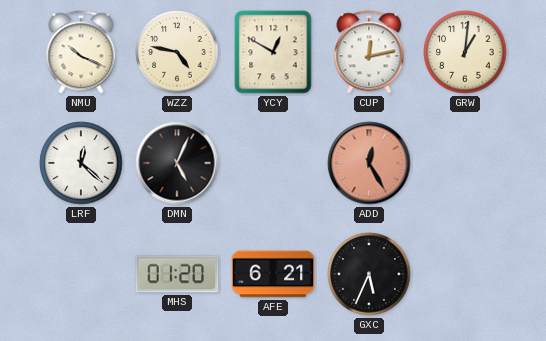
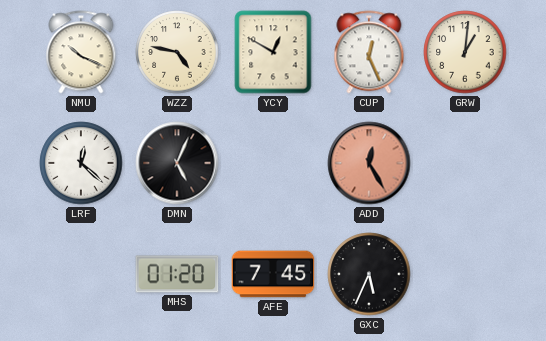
CUP: 12:13 -> 12:26
AFE: 6:21 -> 7:45
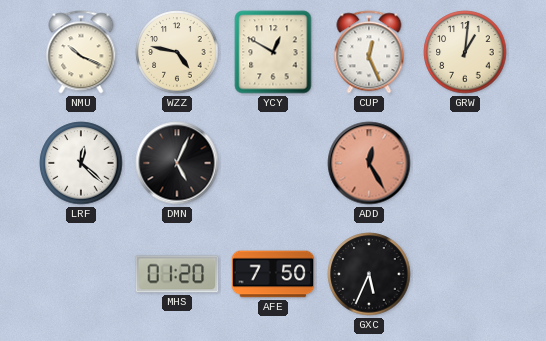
AFE: 7:45 -> 7:50
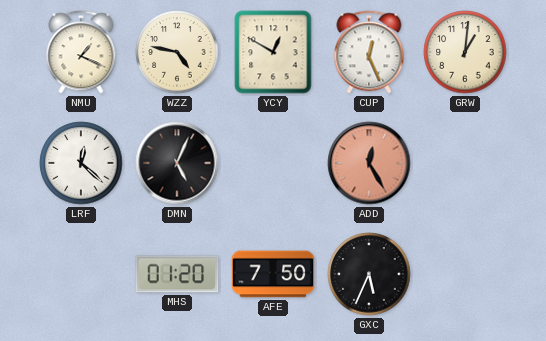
NMU: 10:19 -> 1:19
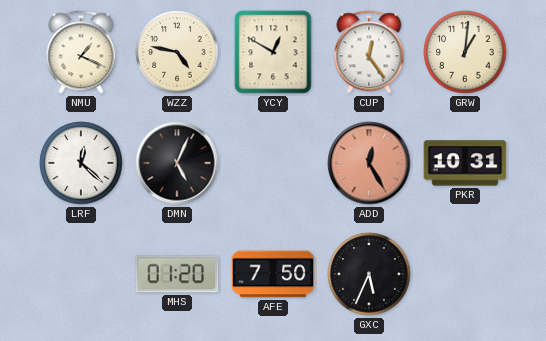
CUP: 12:26 -> 12:24
PKR: none -> 10:31
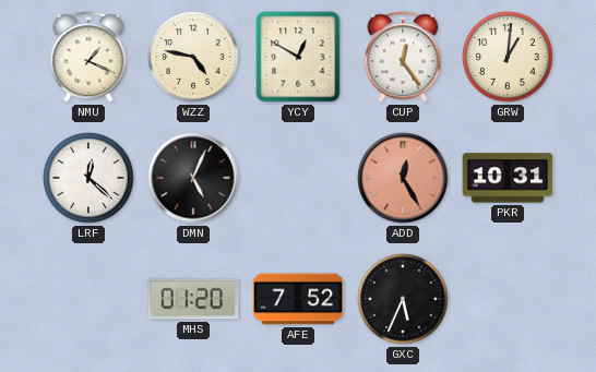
AFE: 7:50 -> 7:52
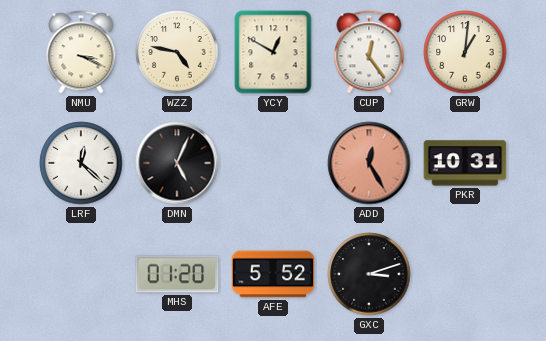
NMU: 1:19 -> 3:19
AFE: 7:52 -> 5:52
GXC: 5:34 -> 3:12
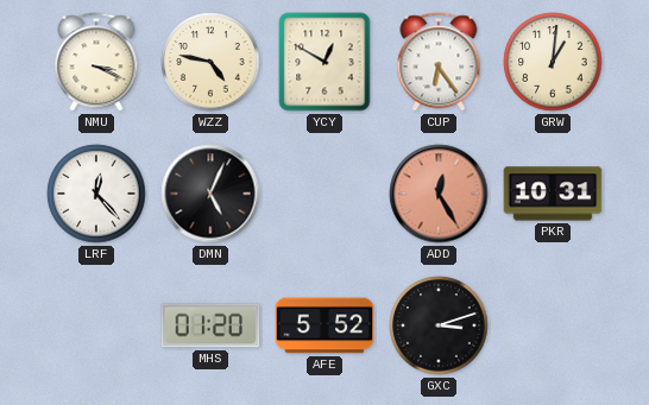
CUP: 12:24 -> 6:24
LRF: 12:22 -> 12:23
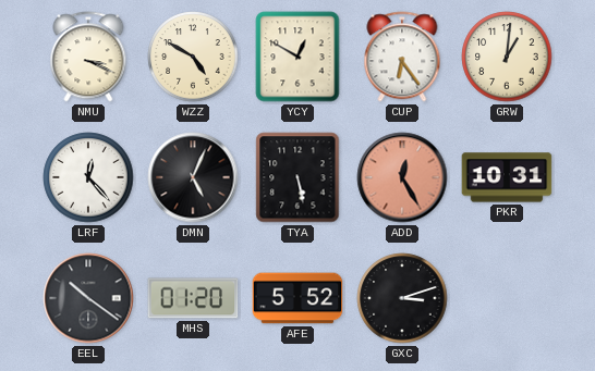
WZZ: 4:47 -> 4:50
TYA: none -> 5:28
EEL: none -> 10:21
